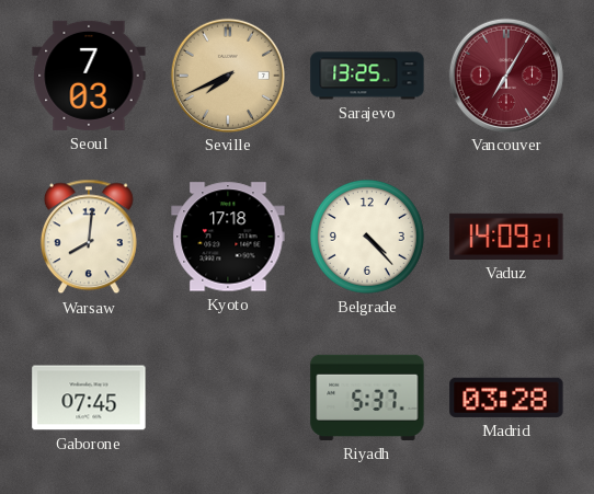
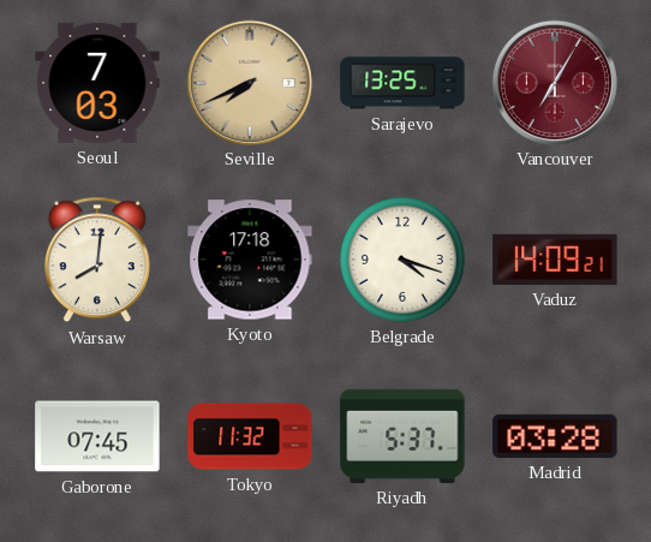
Belgrade: 4:23 -> 4:18
Tokyo: none -> 11:32
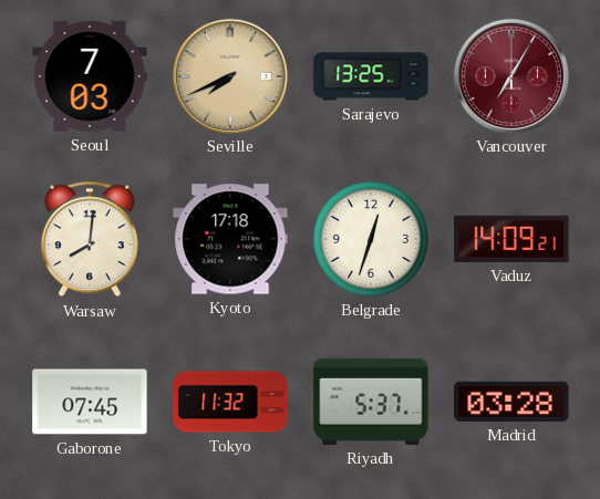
Belgrade: 4:18 -> 12:33
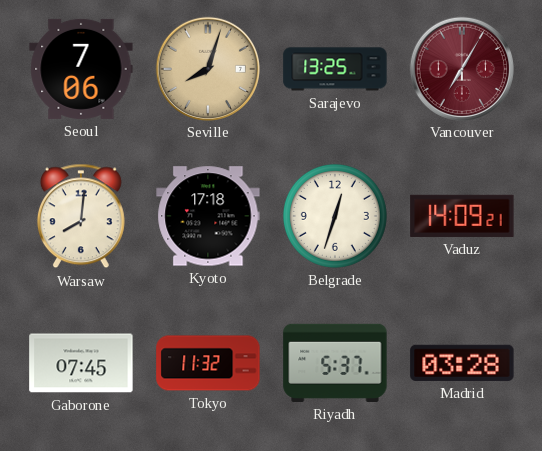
Seoul: 7:03 -> 7:06
Seville: 7:41 -> 8:03
